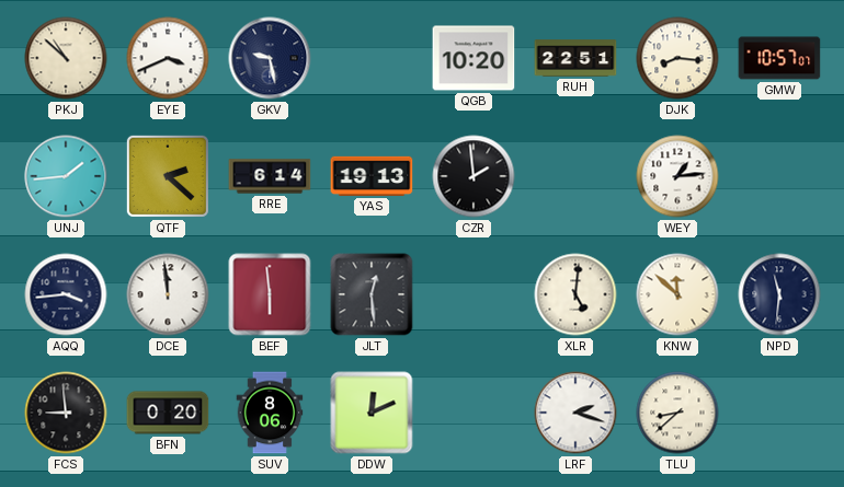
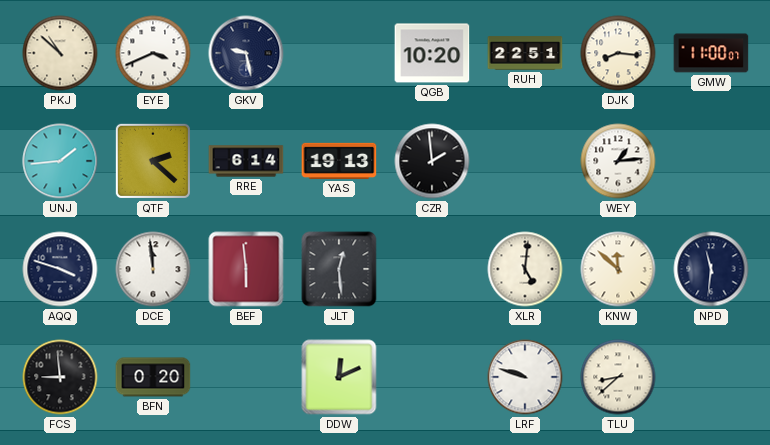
GMW: 10:57 -> 11:00
AQQ: 3:44 -> 3:48
SUV: 8:06 -> none
LRF: 2:18 -> 9:48
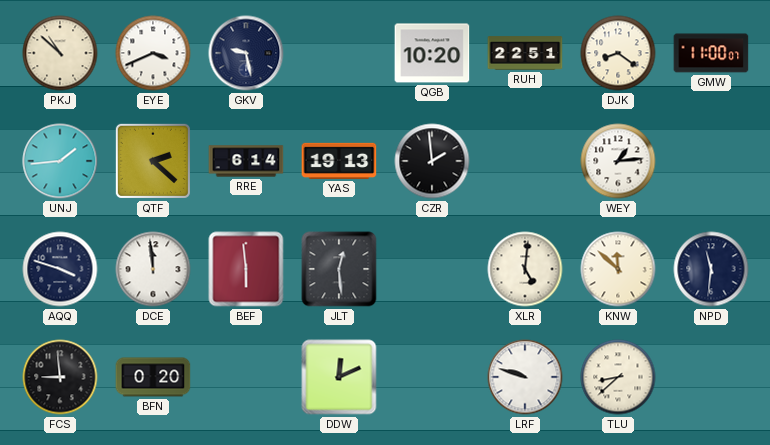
DJK: 8:16 -> 8:21
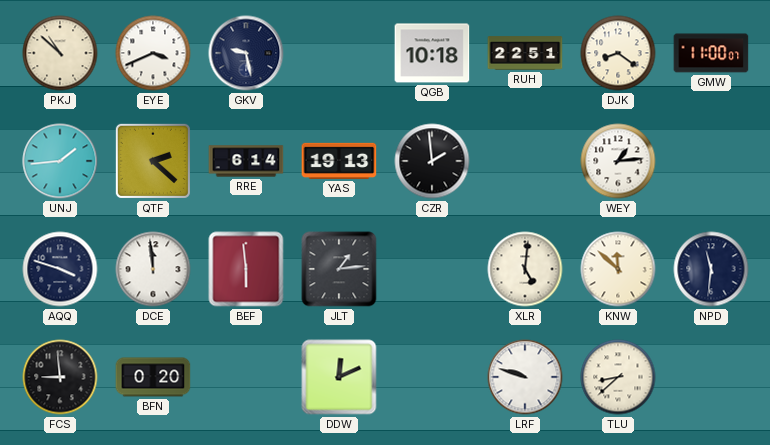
QGB: 10:20 -> 10:18
JLT: 12:29 -> 1:14
